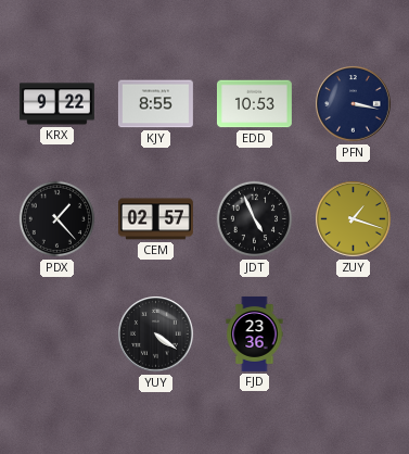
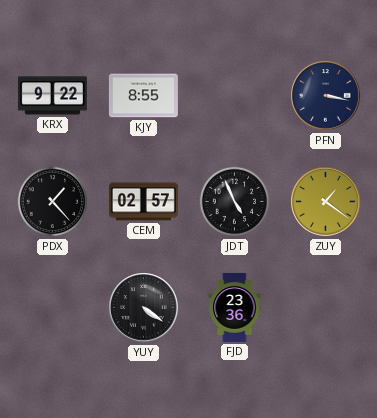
EDD: 10:53 -> none
ZUY: 1:18 -> 1:21
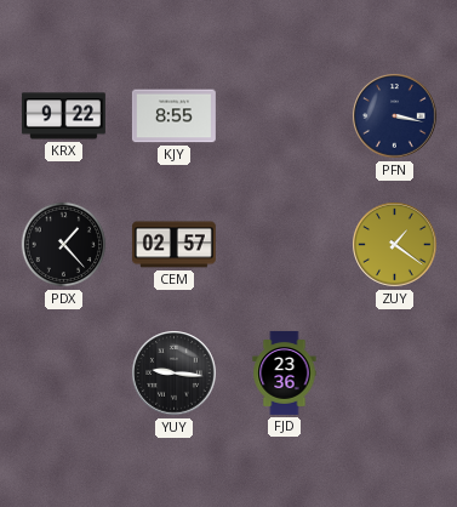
JDT: 4:56 -> none
YUY: 4:21 -> 9:16
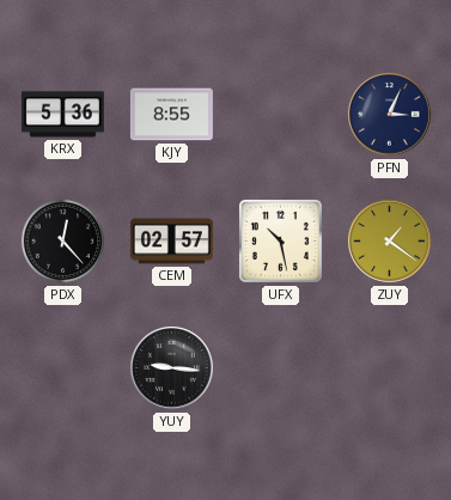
KRX: 9:22 -> 5:36
PFN: 3:17 -> 3:04
PDX: 1:23 -> 12:23
UFX: none -> 10:28
FJD: 23:36 -> none
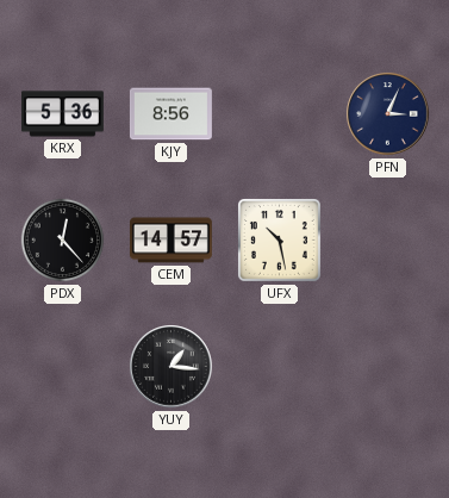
KJY: 8:55 -> 8:56
CEM: 02:57 -> 14:57
ZUY: 1:21 -> none
YUY: 9:16 -> 1:16
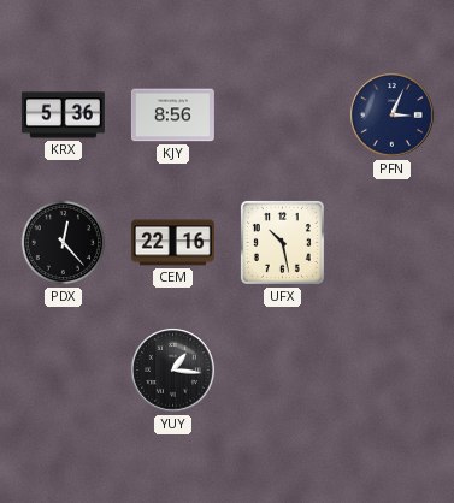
CEM: 14:57 -> 22:16
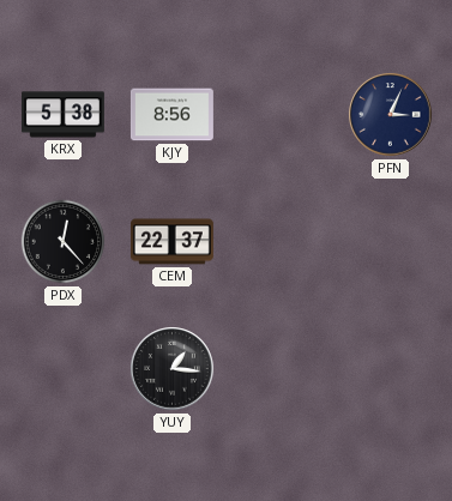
KRX: 5:36 -> 5:38
CEM: 22:16 -> 22:37
UFX: 10:28 -> none
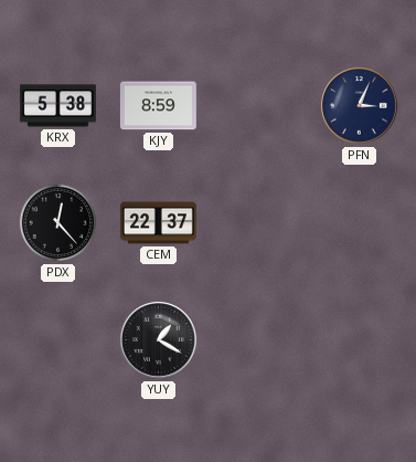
KJY: 8:56 -> 8:59
YUY: 1:16 -> 1:20
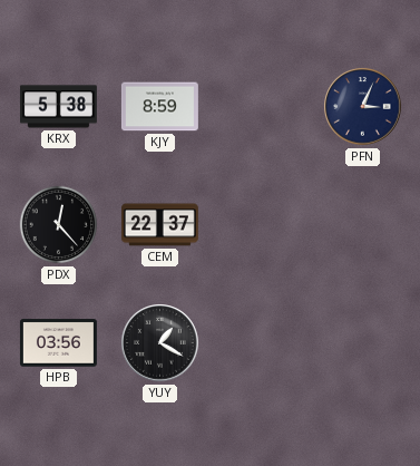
HPB: none -> 03:56
